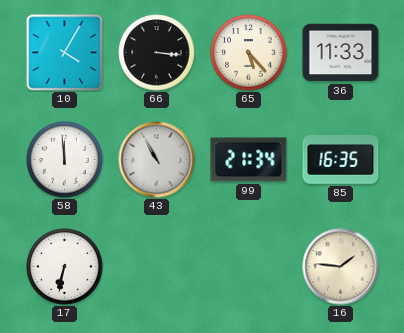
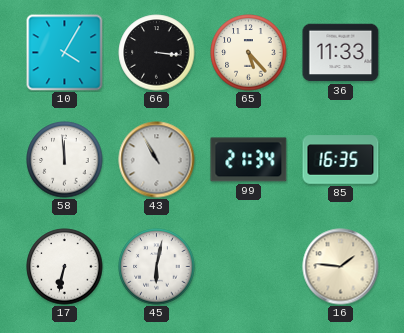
45: none -> 6:02
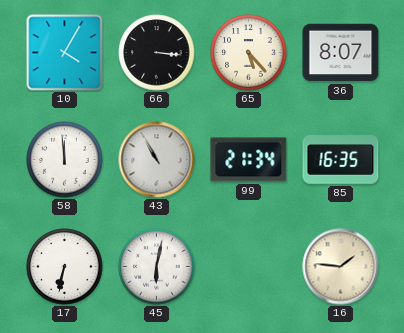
36: 11:33 -> 8:07
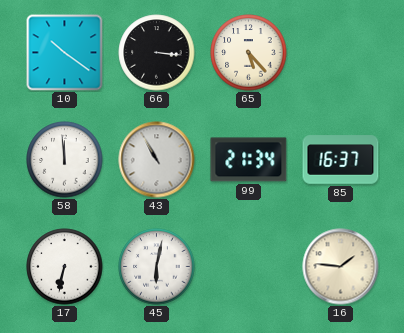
10: 4:05 -> 10:21
36: 8:07 -> none
85: 16:35 -> 16:37
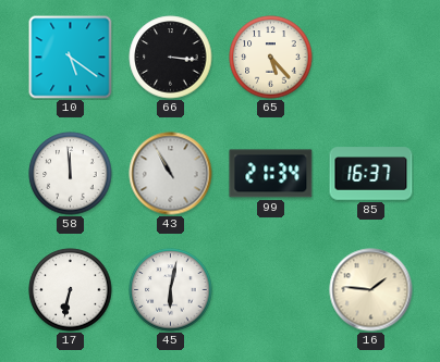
10: 10:21 -> 5:21
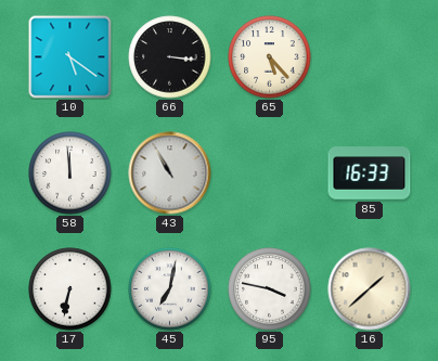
99: 21:34 -> none
85: 16:37 -> 16:33
45: 6:02 -> 7:02
95: none -> 3:47
16: 1:46 -> 1:38
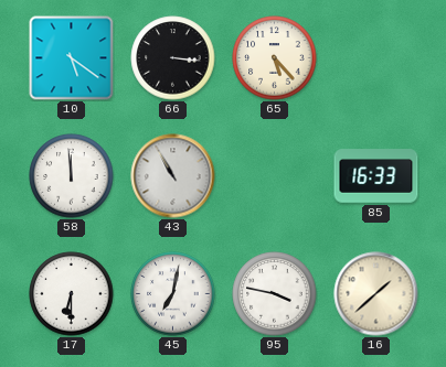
17: 6:32 -> 6:30
